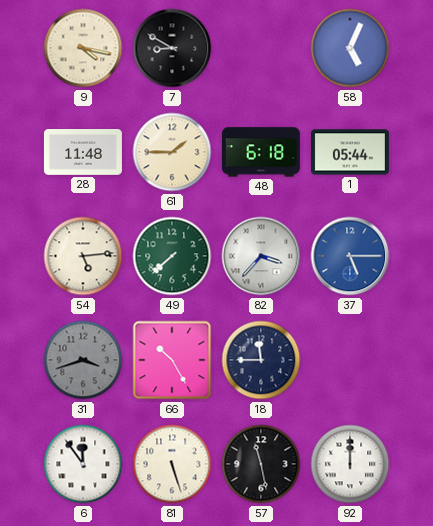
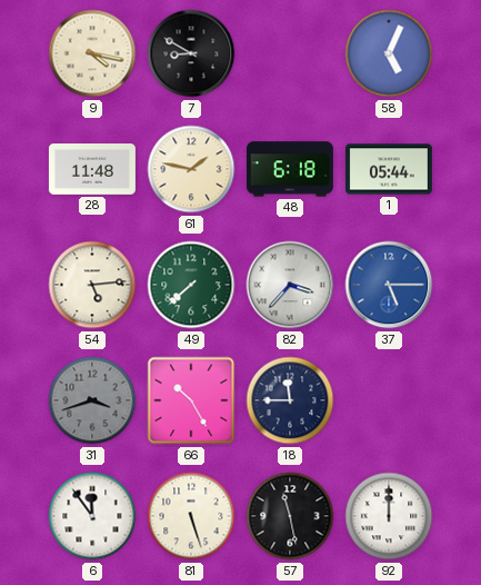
61: 1:45 -> 1:47
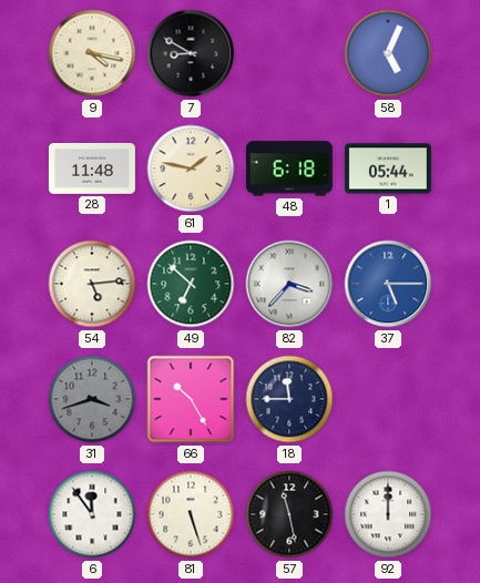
49: 7:38 -> 6:52
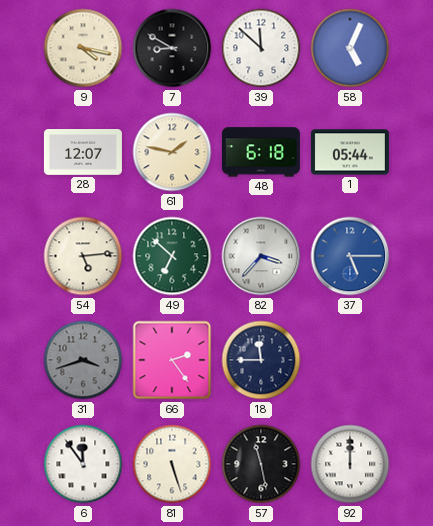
39: none -> 11:52
28: 11:48 -> 12:07
66: 10:25 -> 2:24
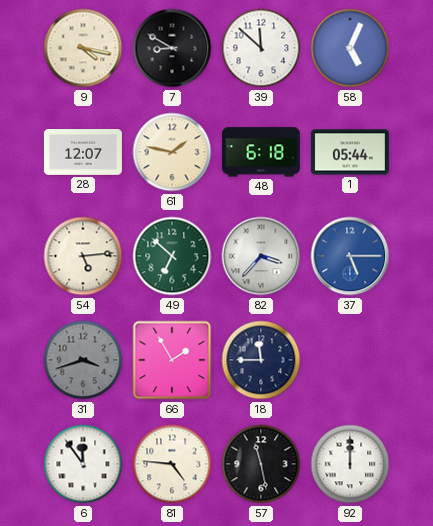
66: 2:24 -> 1:55
81: 5:27 -> 4:46
